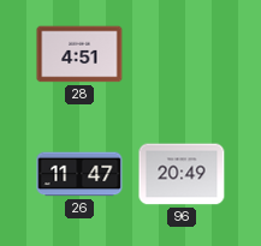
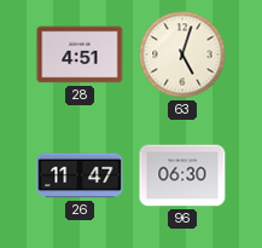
63: none -> 5:03
96: 20:49 -> 06:30
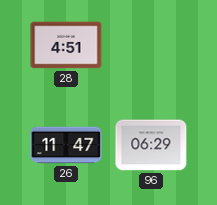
63: 5:03 -> none
96: 06:30 -> 06:29
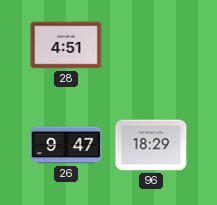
26: 11:47 -> 9:47
96: 06:29 -> 18:29
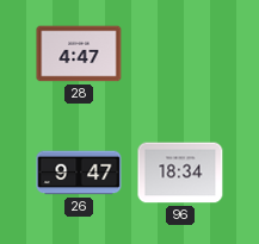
28: 4:51 -> 4:47
96: 18:29 -> 18:34
